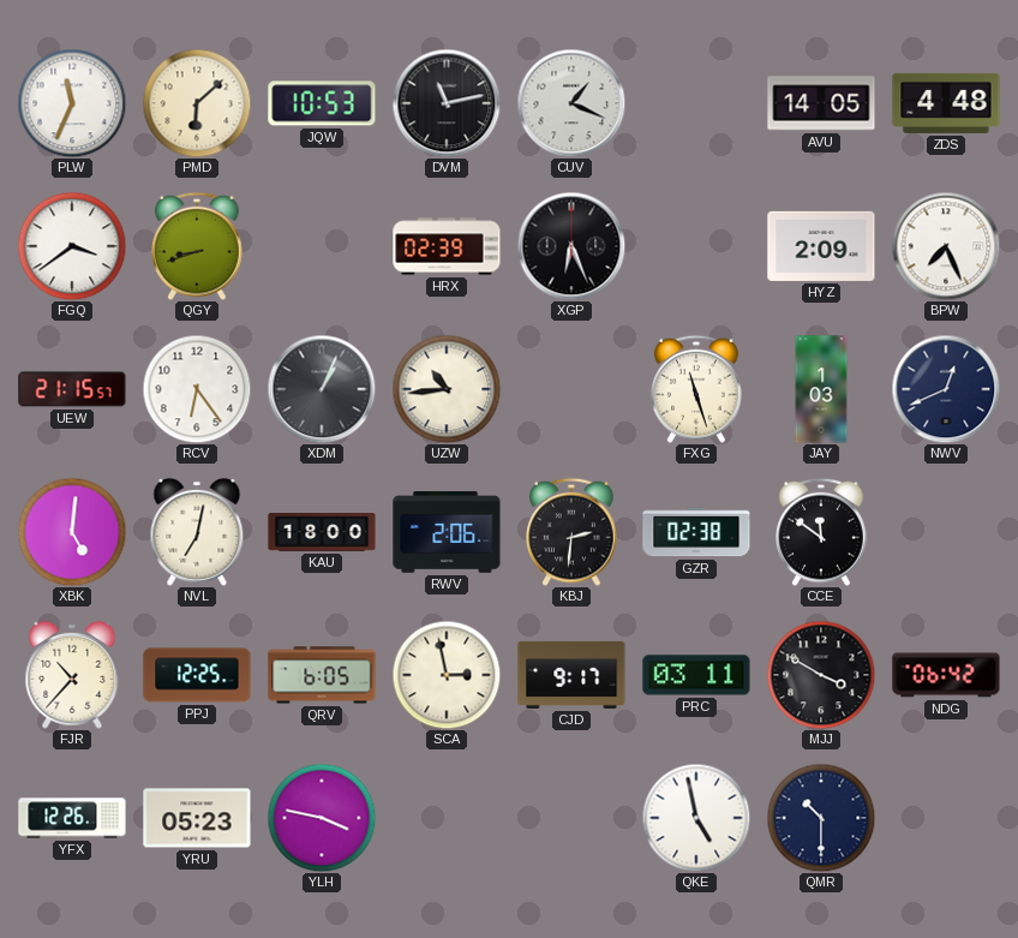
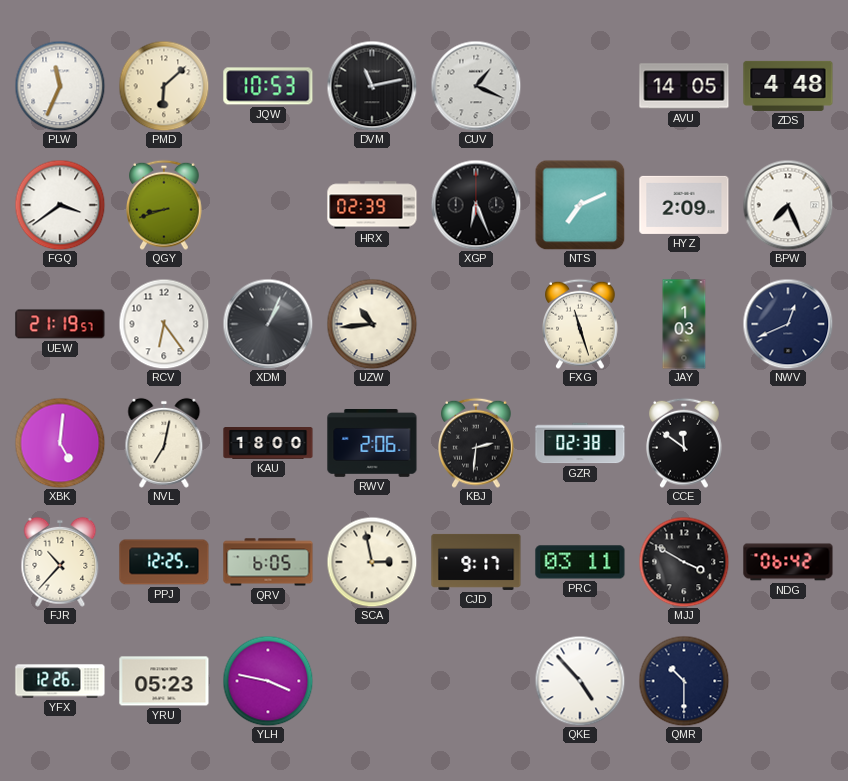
NTS: none -> 7:11
UEW: 21:15 -> 21:19
QKE: 4:58 -> 4:53
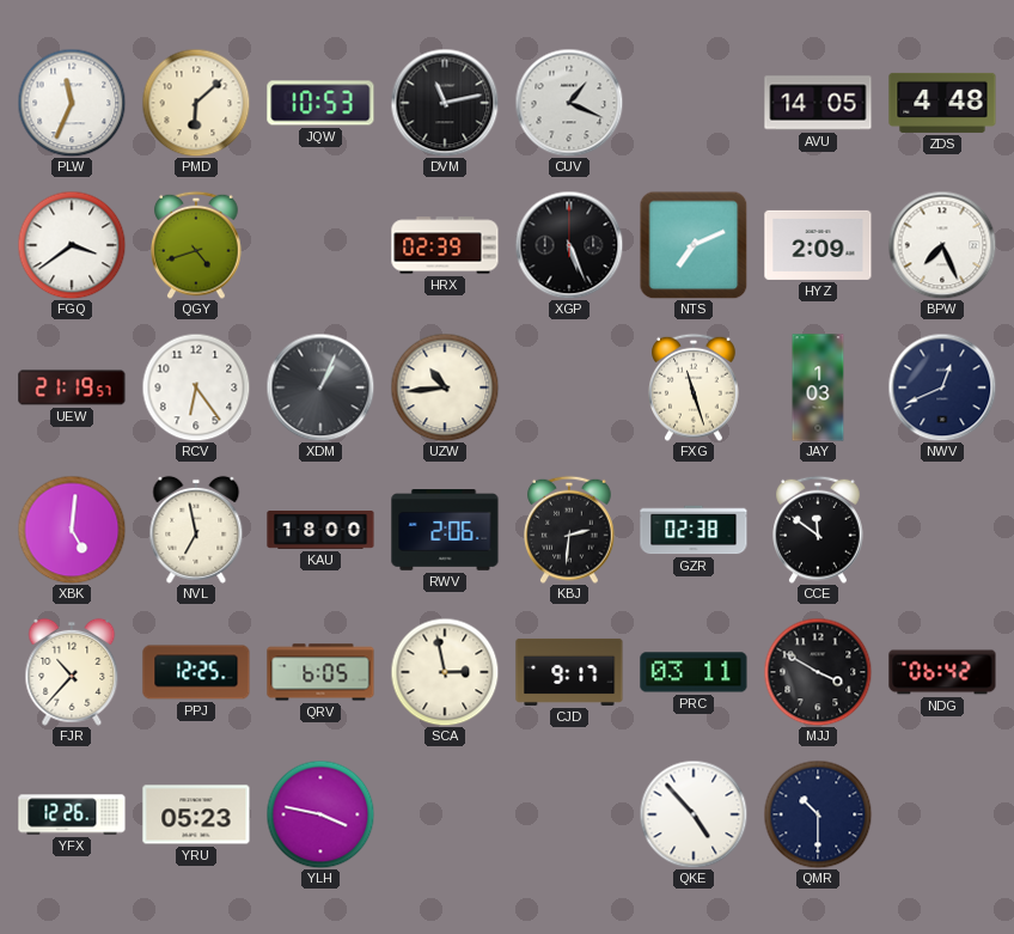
QGY: 8:42 -> 4:42
XGP: 6:26 -> 5:26
NVL: 7:02 -> 6:58
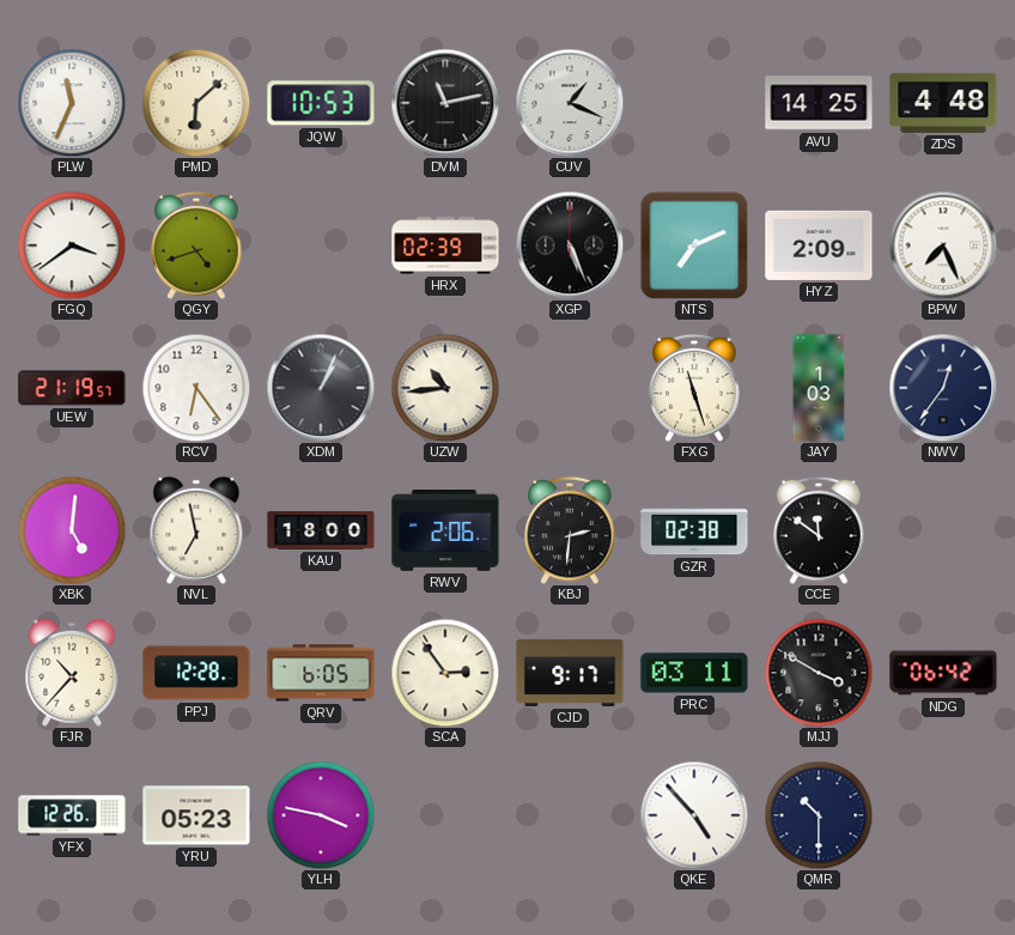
AVU: 14:05 -> 14:25
NWV: 12:41 -> 12:36
PPJ: 12:25 -> 12:28
SCA: 2:58 -> 2:54
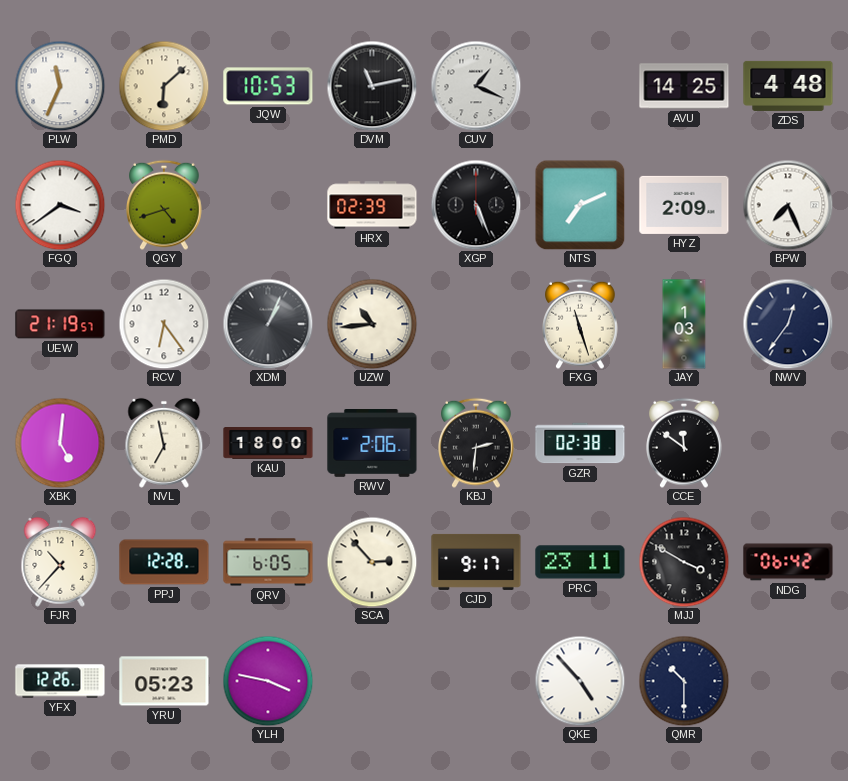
SCA: 2:54 -> 2:53
PRC: 03:11 -> 23:11
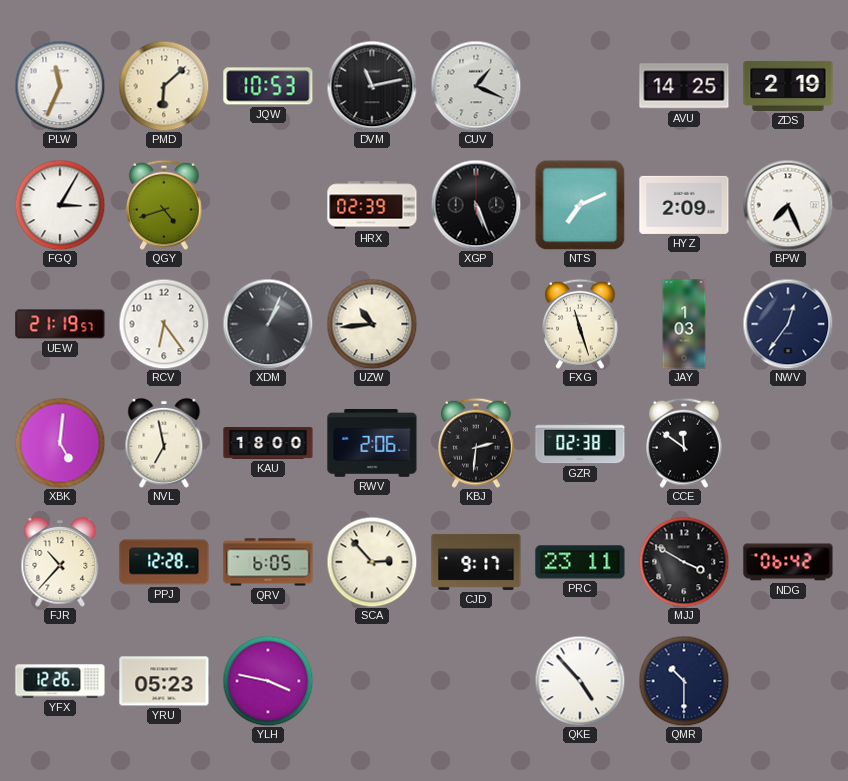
ZDS: 4:48 -> 2:19
FGQ: 3:39 -> 3:05
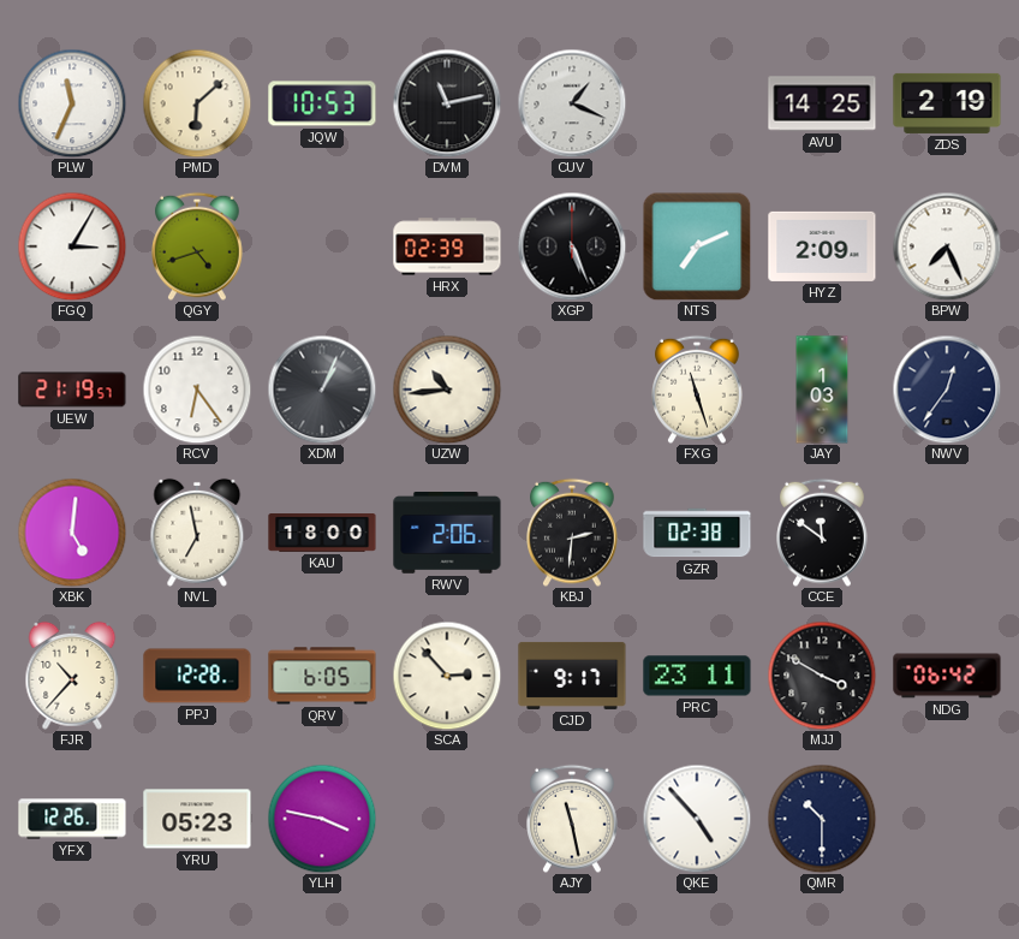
AJY: none -> 11:28
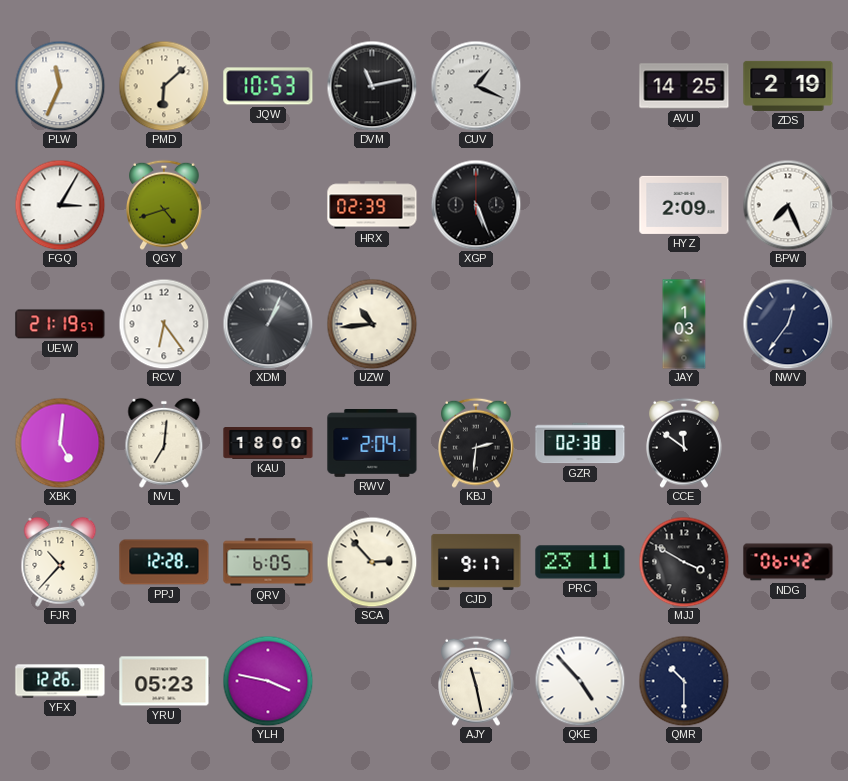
NTS: 7:11 -> none
FXG: 11:27 -> none
NVL: 6:58 -> 7:01
RWV: 2:06 -> 2:04
